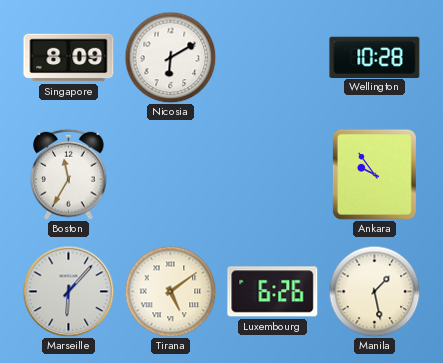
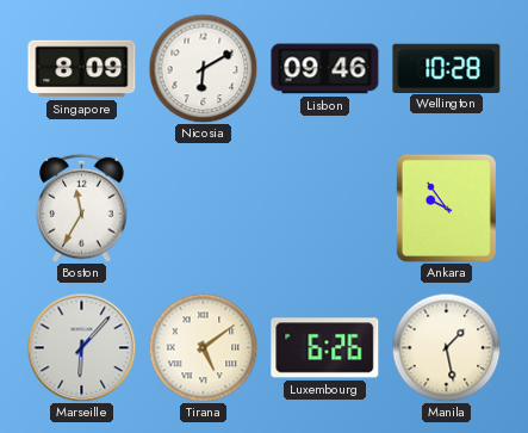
Lisbon: none -> 09:46
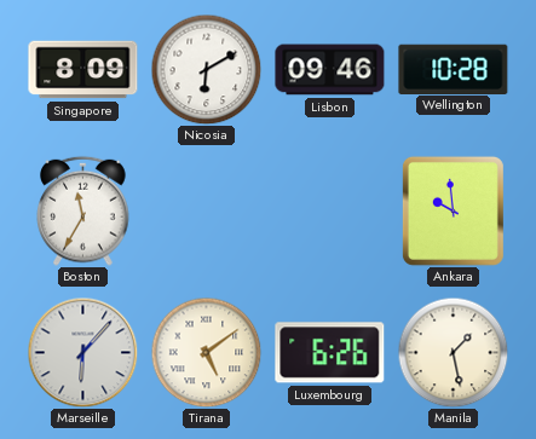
Ankara: 9:54 -> 9:59
